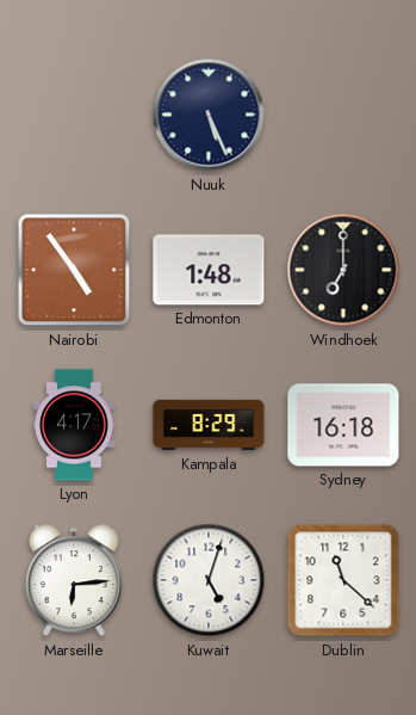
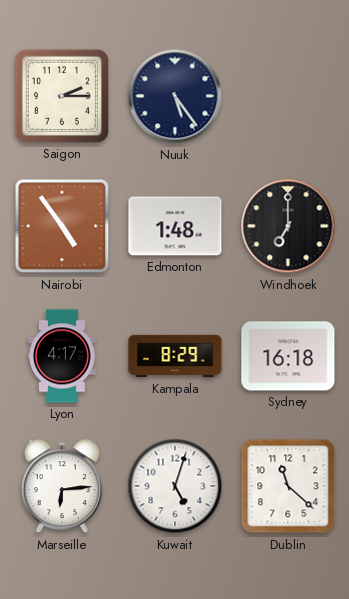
Saigon: none -> 2:15
Nuuk: 5:26 -> 5:24
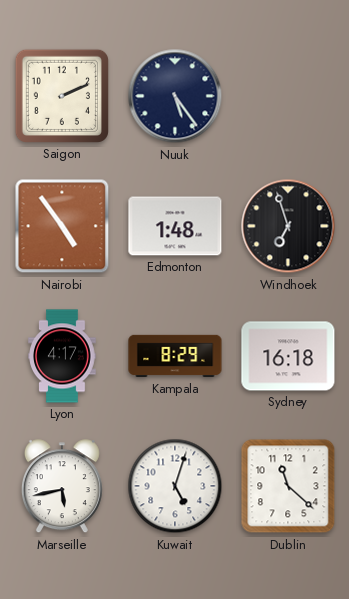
Saigon: 2:15 -> 2:11
Windhoek: 7:00 -> 6:57
Marseille: 6:14 -> 5:43
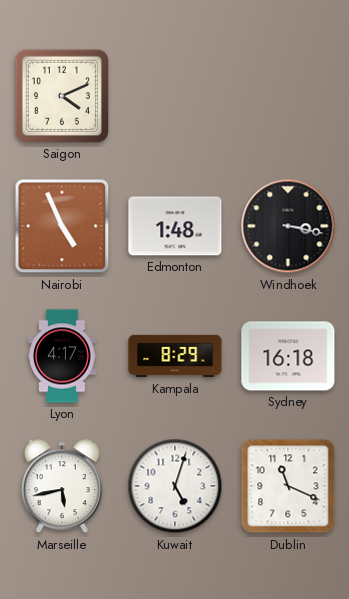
Saigon: 2:11 -> 4:11
Nuuk: 5:24 -> none
Nairobi: 4:54 -> 4:56
Windhoek: 6:57 -> 3:17
Dublin: 11:22 -> 11:19
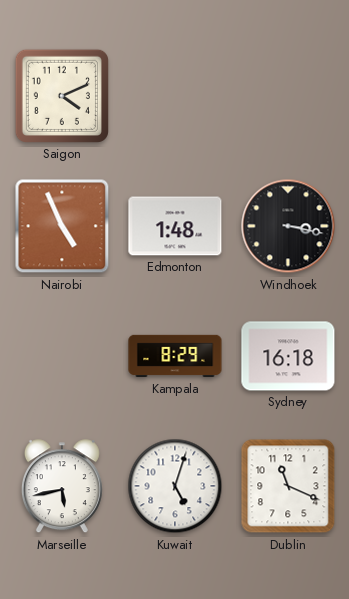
Lyon: 4:17 -> none
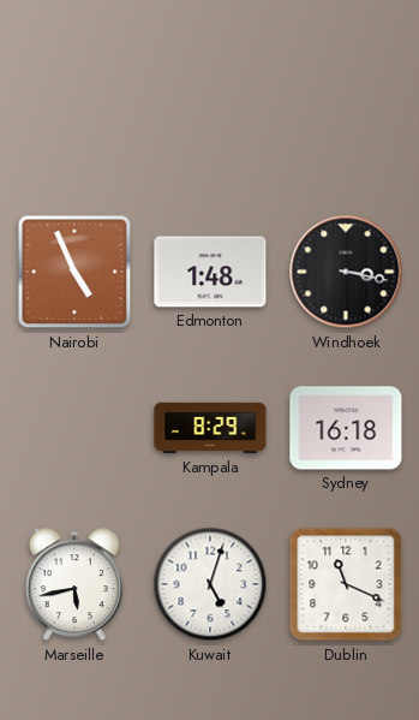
Saigon: 4:11 -> none
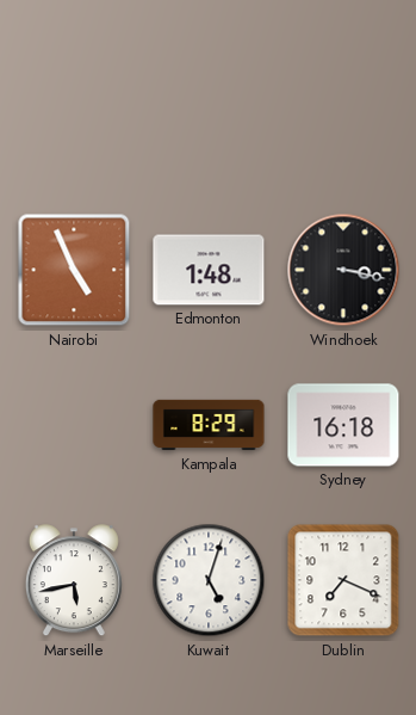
Dublin: 11:19 -> 7:19
